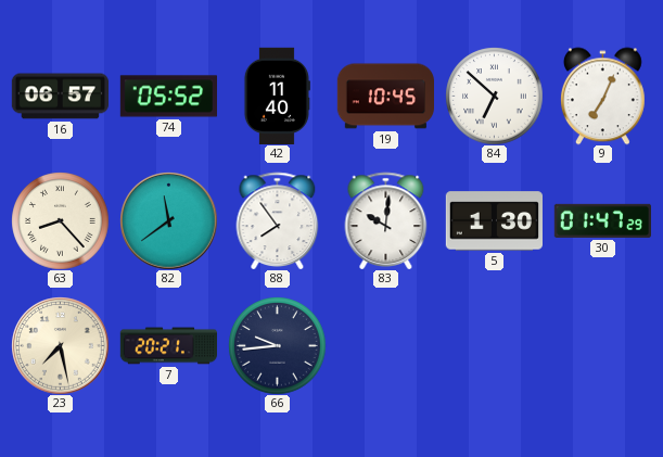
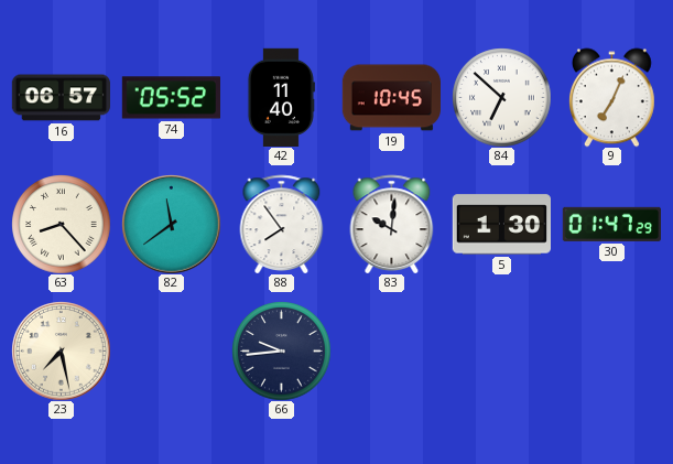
7: 20:21 -> none
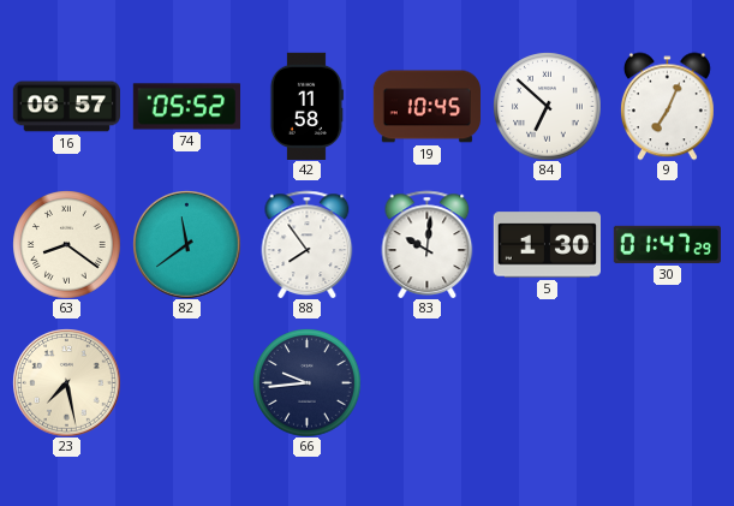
42: 11:40 -> 11:58
63: 8:23 -> 8:21
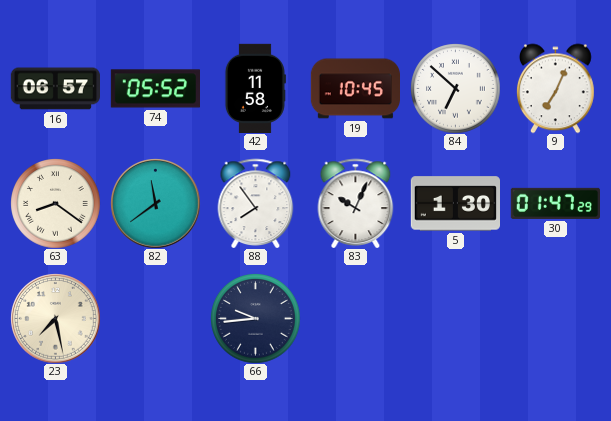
83: 10:01 -> 10:04
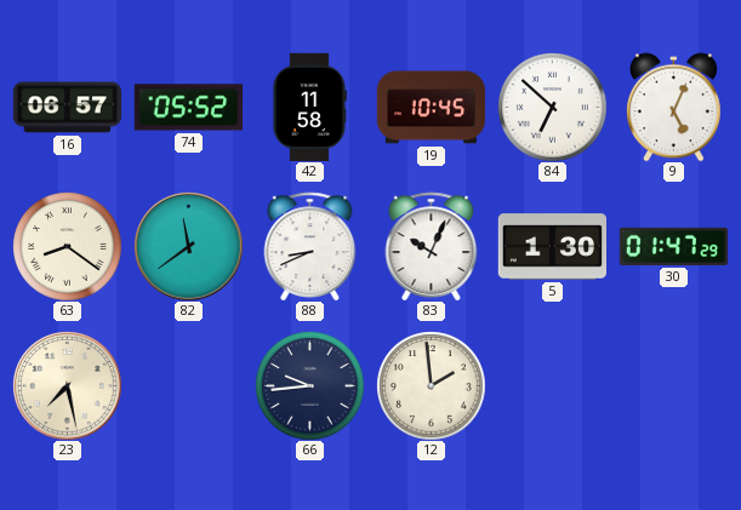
9: 7:04 -> 5:04
88: 7:54 -> 8:41
12: none -> 1:59
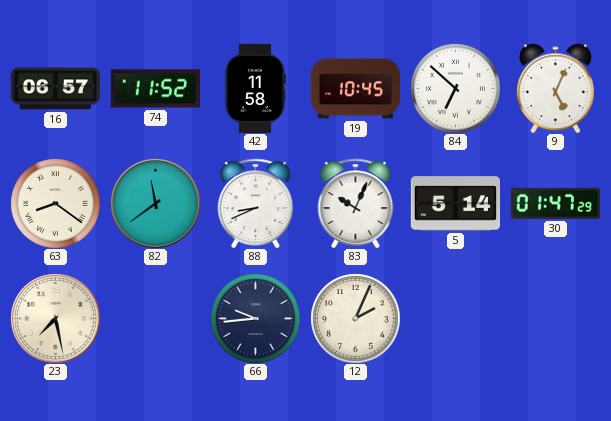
74: 05:52 -> 11:52
5: 1:30 -> 5:14
12: 1:59 -> 2:04
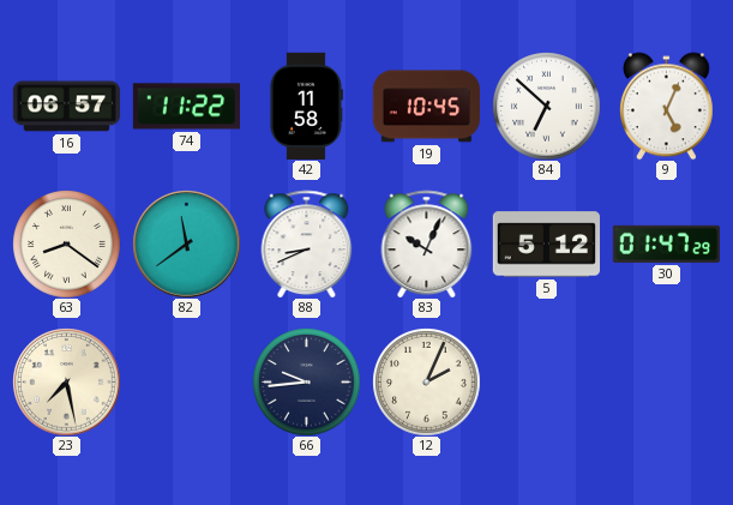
74: 11:52 -> 11:22
5: 5:14 -> 5:12
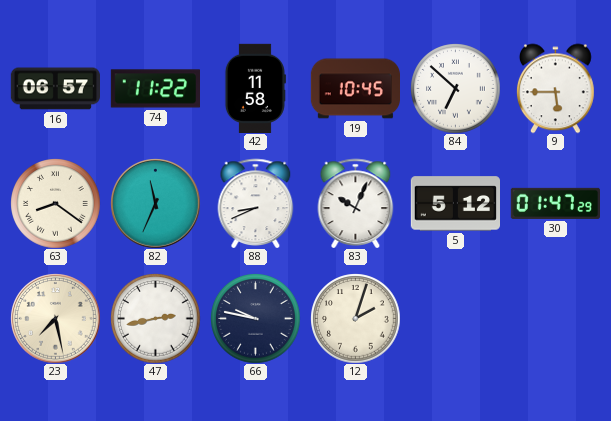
9: 5:04 -> 5:45
82: 11:39 -> 11:34
47: none -> 2:43
66: 9:44 -> 9:47
12: 2:04 -> 2:03
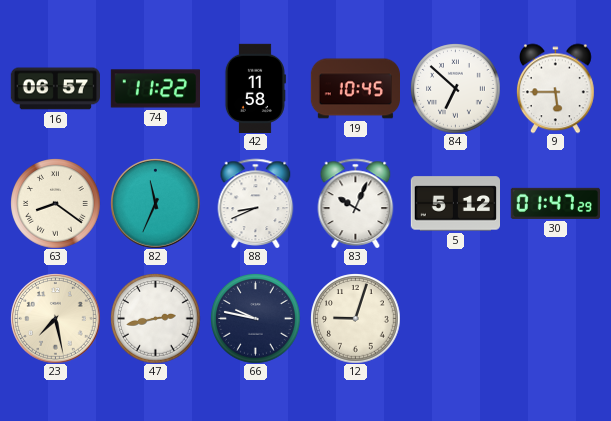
12: 2:03 -> 9:03
